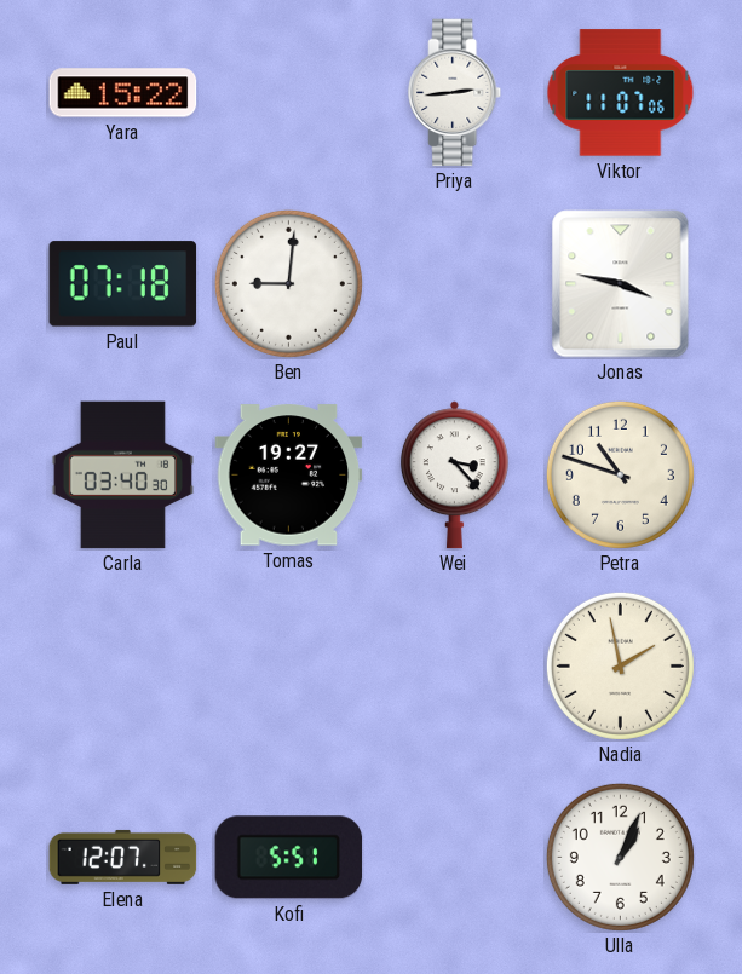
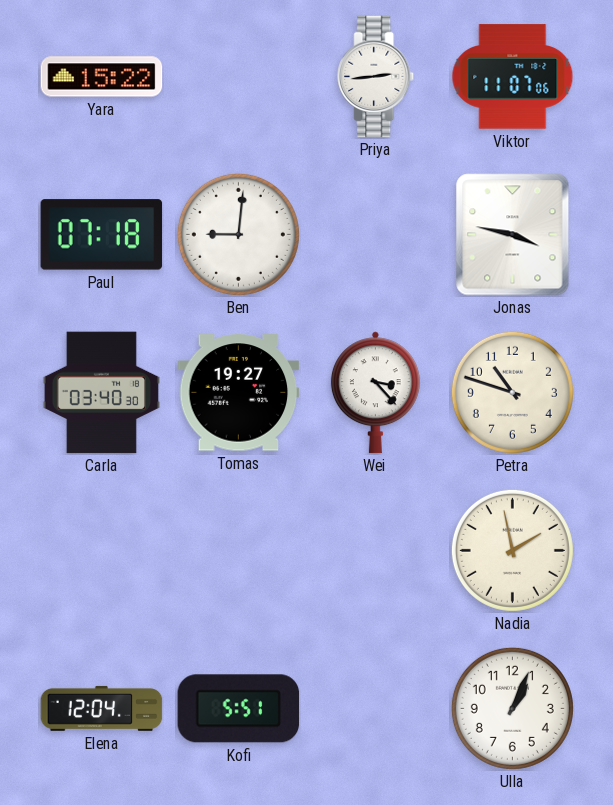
Elena: 12:07 -> 12:04
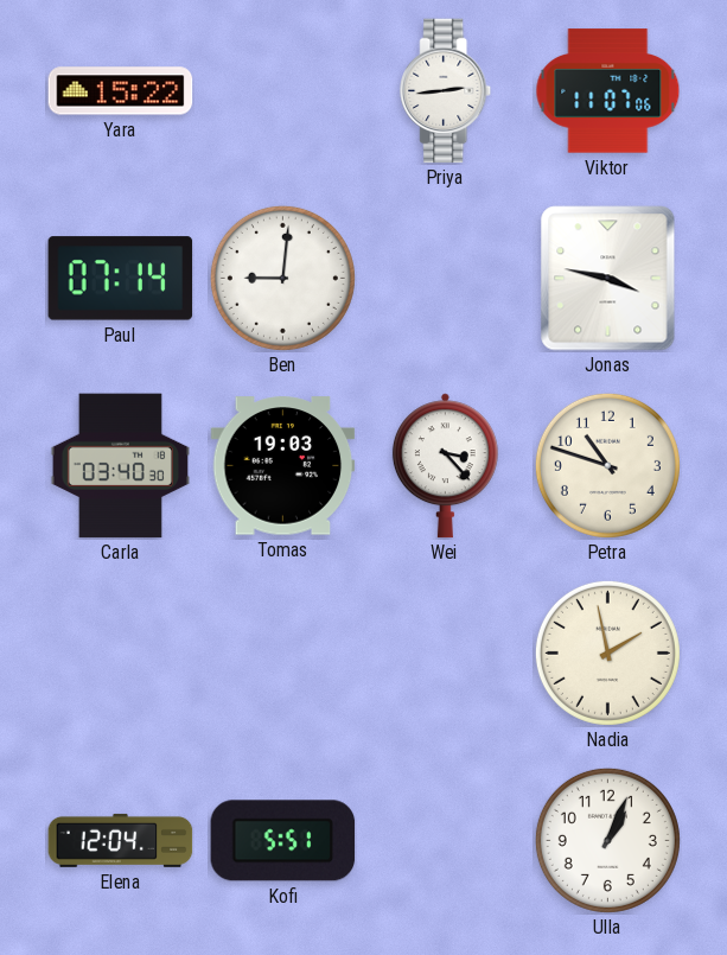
Paul: 07:18 -> 07:14
Tomas: 19:27 -> 19:03
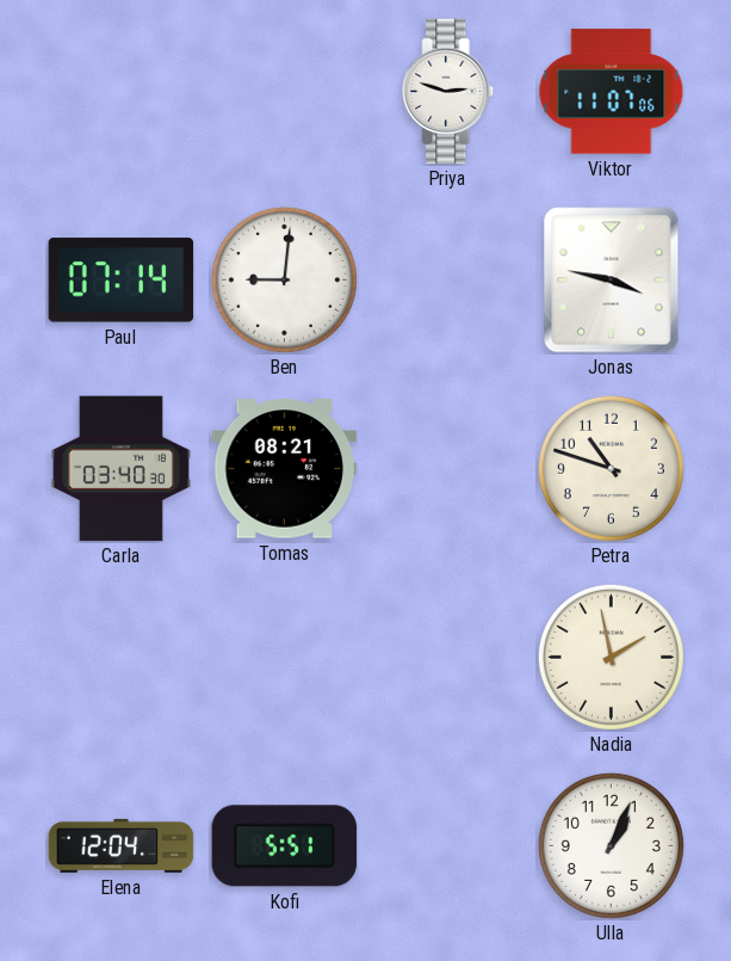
Yara: 15:22 -> none
Priya: 2:44 -> 2:48
Tomas: 19:03 -> 08:21
Wei: 3:23 -> none
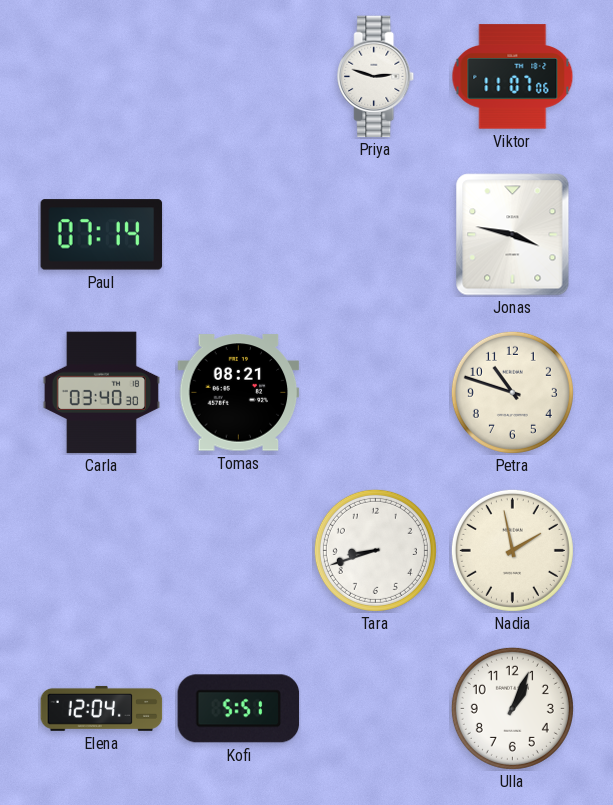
Ben: 9:01 -> none
Tara: none -> 8:42
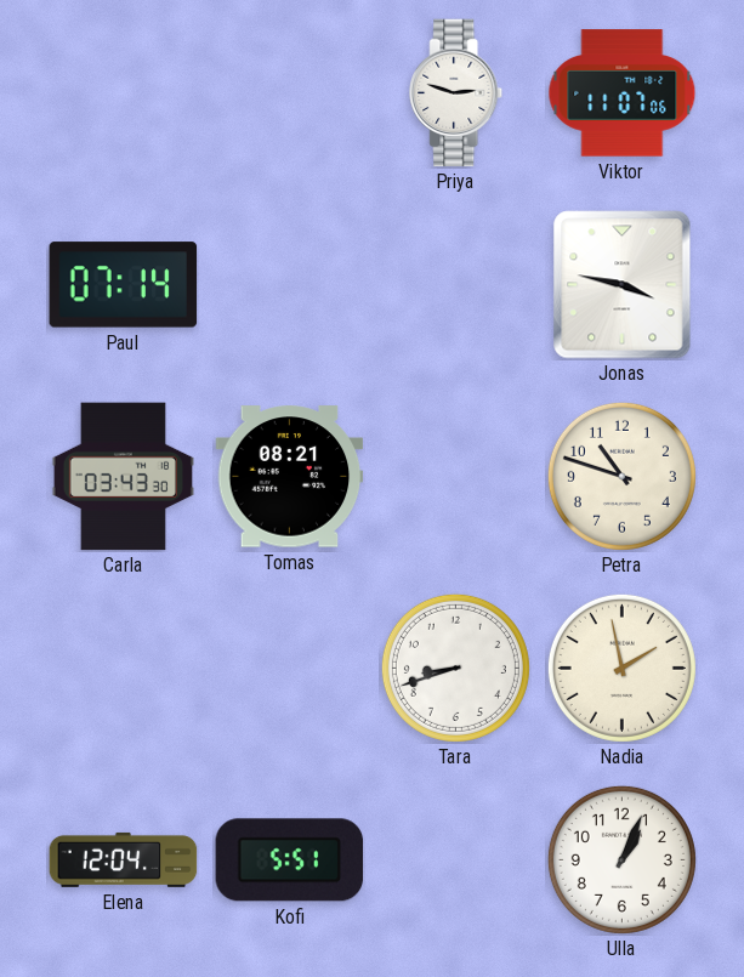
Carla: 03:40 -> 03:43
